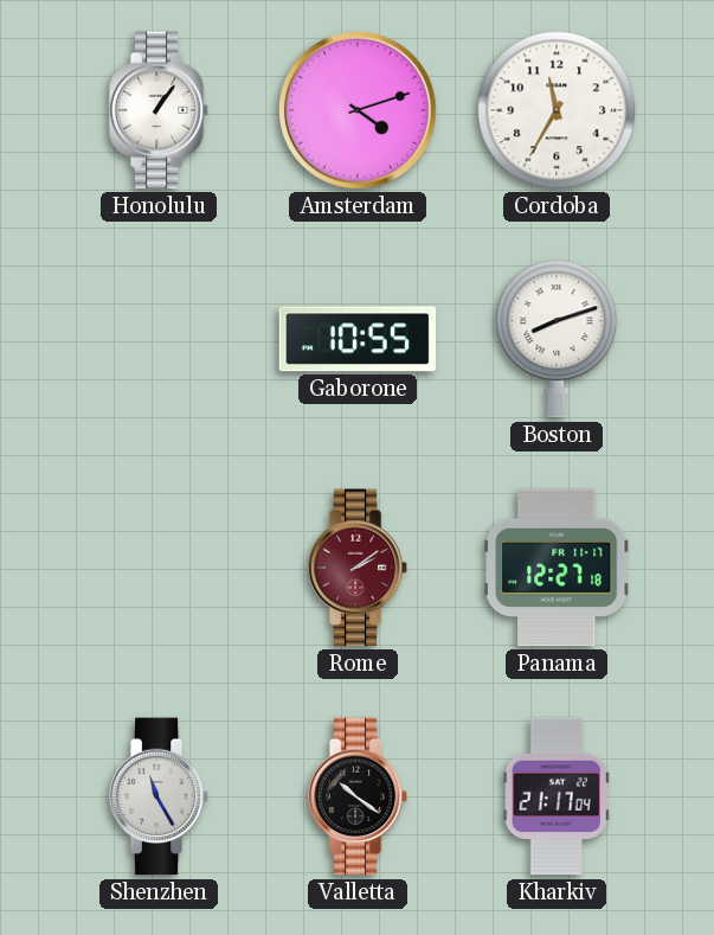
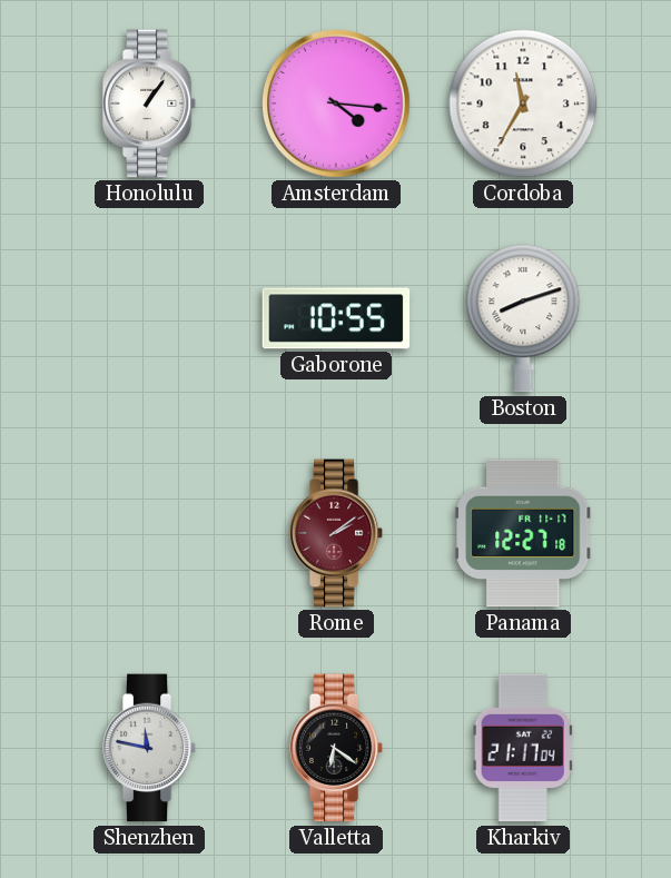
Amsterdam: 4:12 -> 4:16
Shenzhen: 11:25 -> 11:47
Valletta: 10:21 -> 6:21
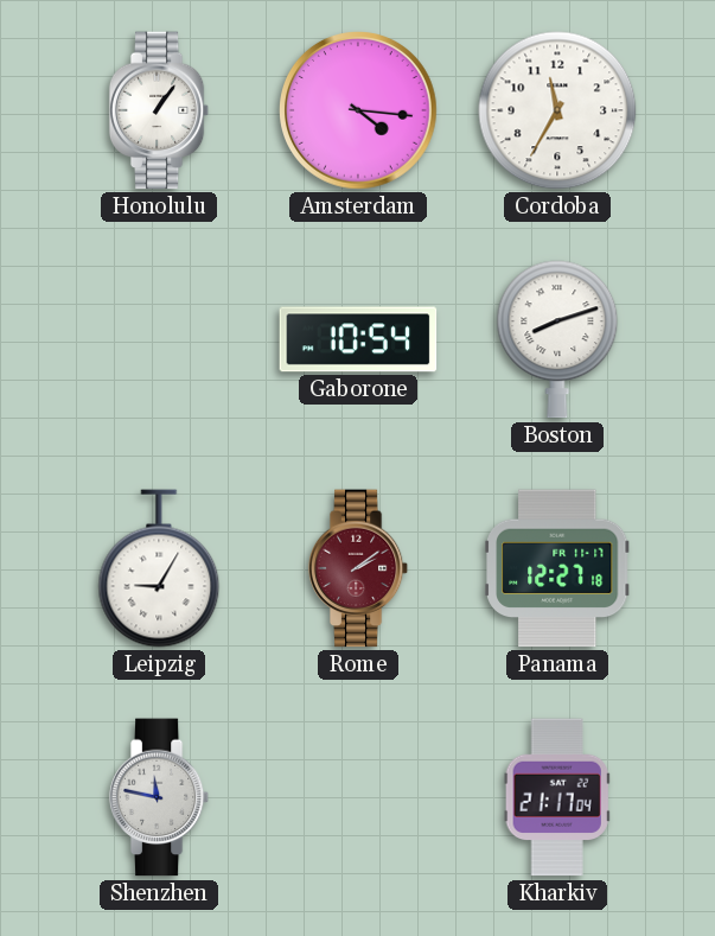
Gaborone: 10:55 -> 10:54
Leipzig: none -> 9:05
Valletta: 6:21 -> none
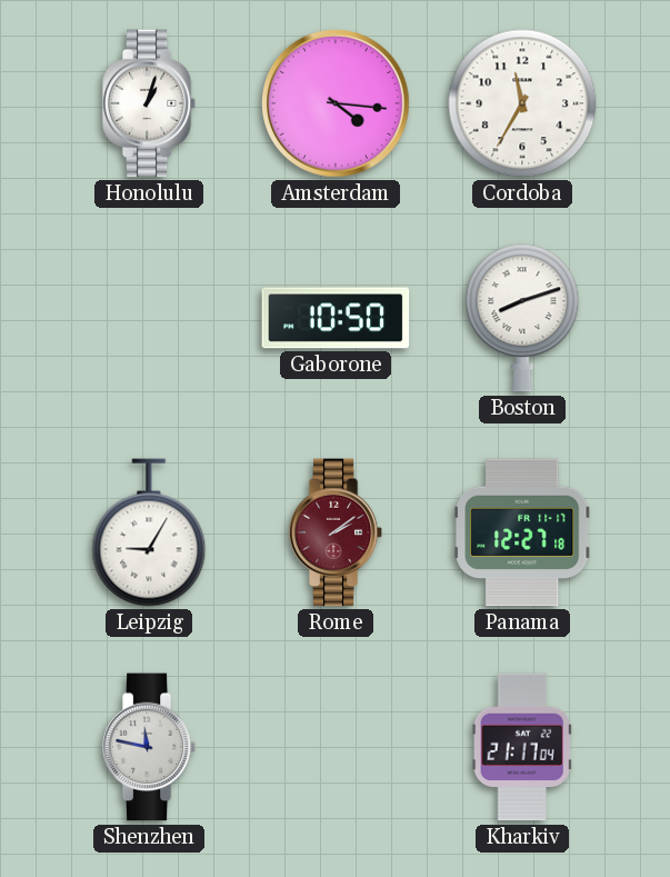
Honolulu: 1:06 -> 1:03
Gaborone: 10:54 -> 10:50
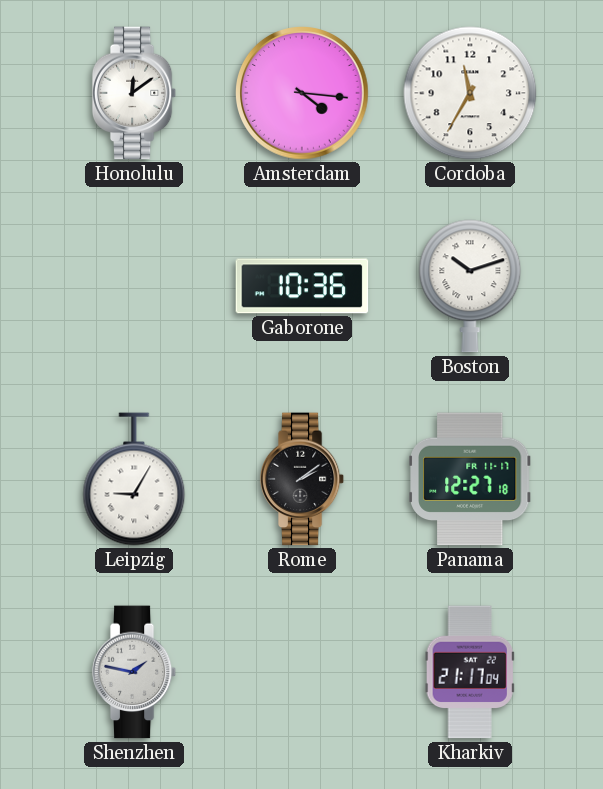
Honolulu: 1:03 -> 12:09
Gaborone: 10:50 -> 10:36
Boston: 8:12 -> 10:12
Rome dial: burgundy -> black
Shenzhen: 11:47 -> 1:47
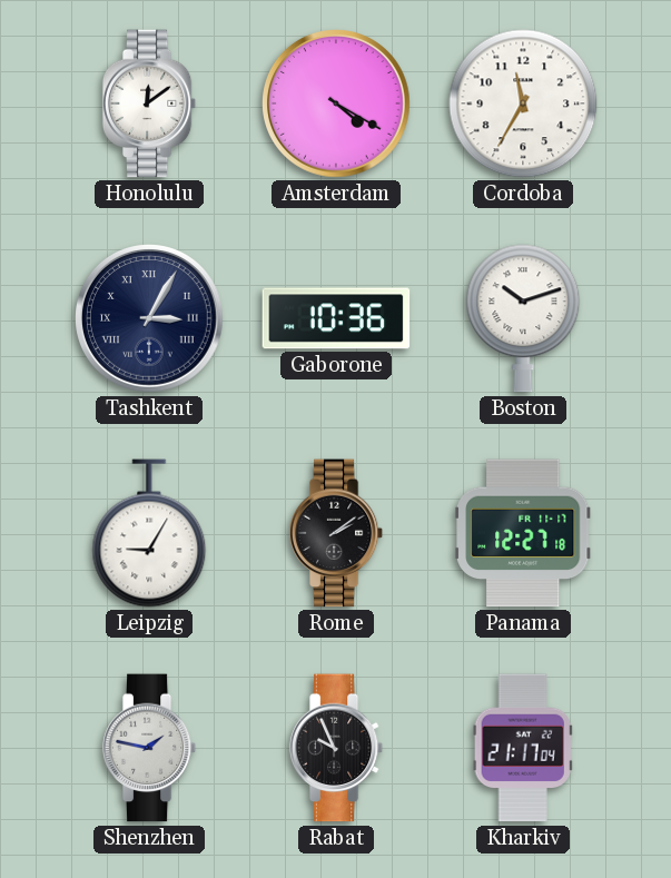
Amsterdam: 4:16 -> 4:20
Tashkent: none -> 3:05
Rabat: none -> 9:56
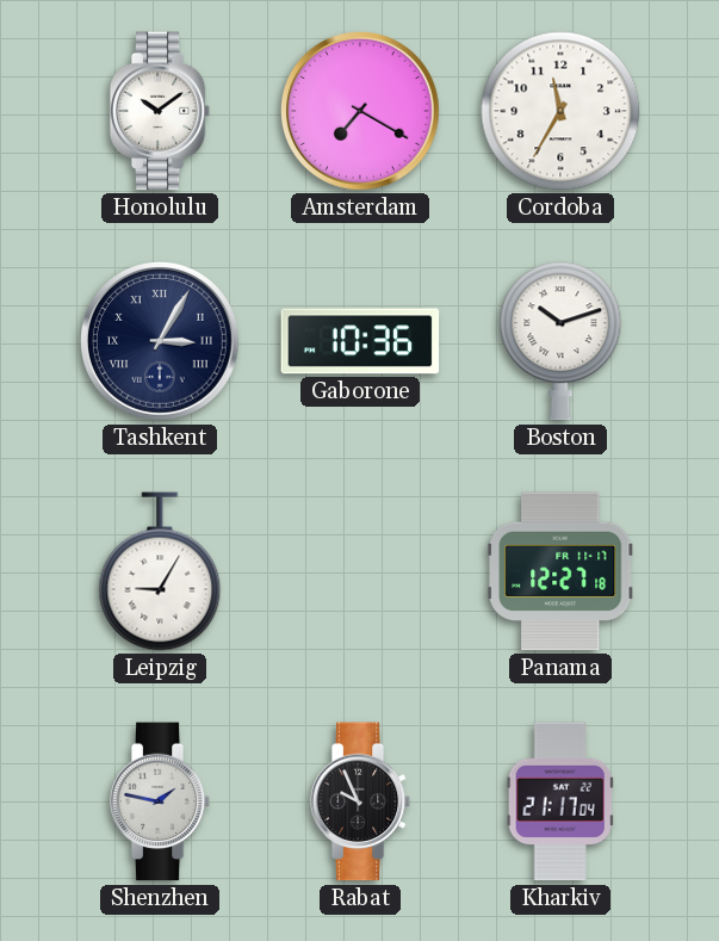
Honolulu: 12:09 -> 10:09
Amsterdam: 4:20 -> 7:20
Rome: 2:09 -> none
